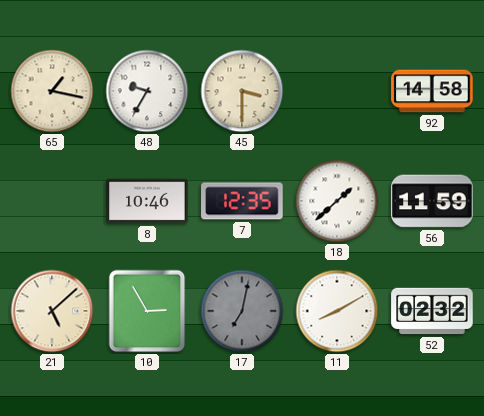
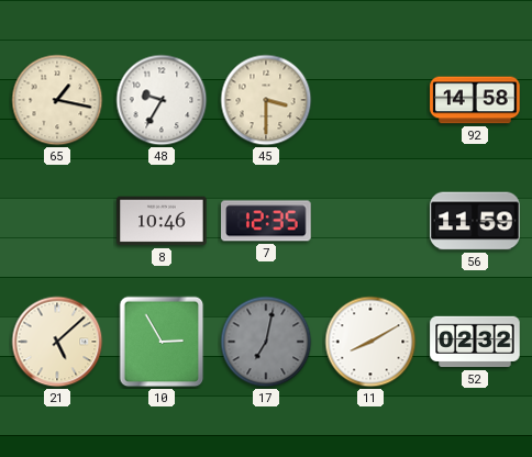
18: 1:38 -> none
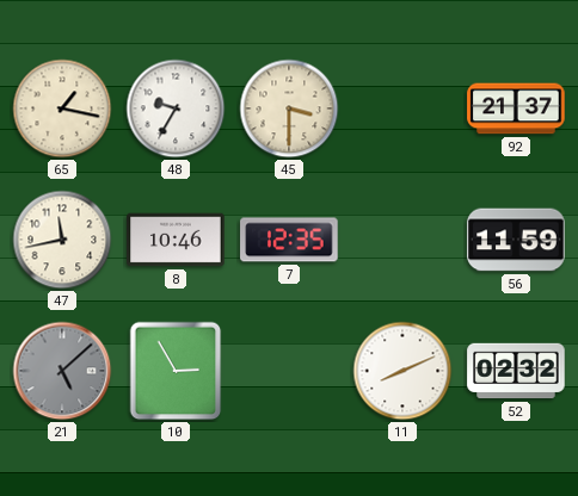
92: 14:58 -> 21:37
47: none -> 11:43
21 dial: cream -> grey
17: 7:02 -> none
11: 8:10 -> 8:11
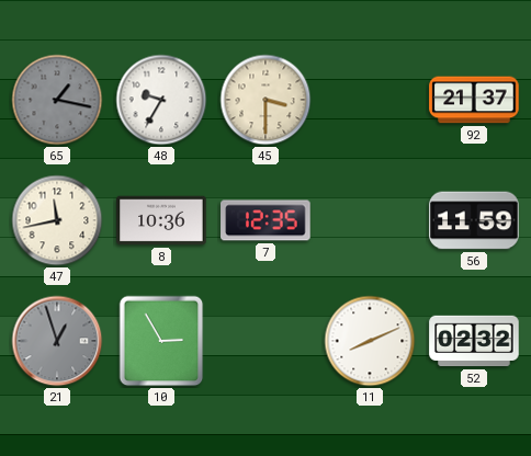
65 dial: cream -> grey
8: 10:46 -> 10:36
21: 5:08 -> 12:57
